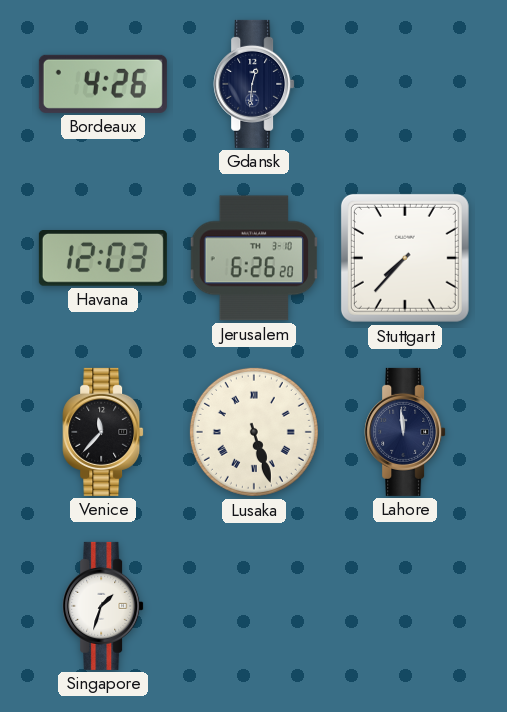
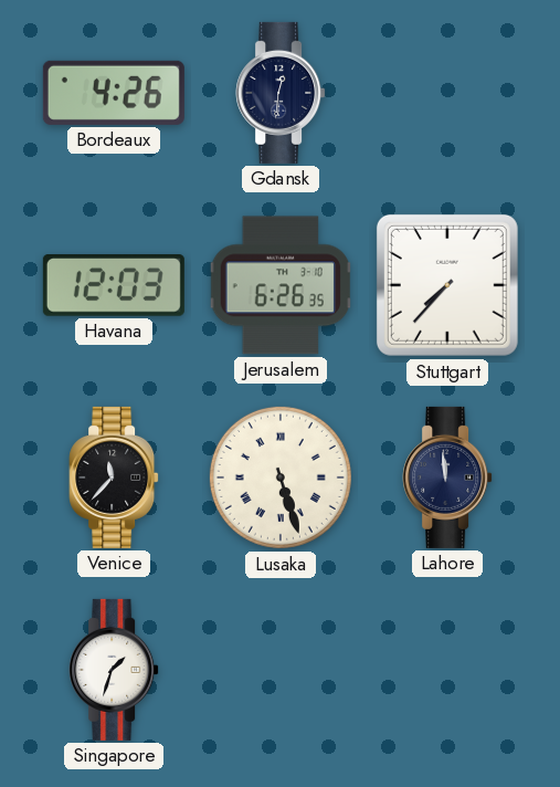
Jerusalem: 6:26:20 -> 6:26:35
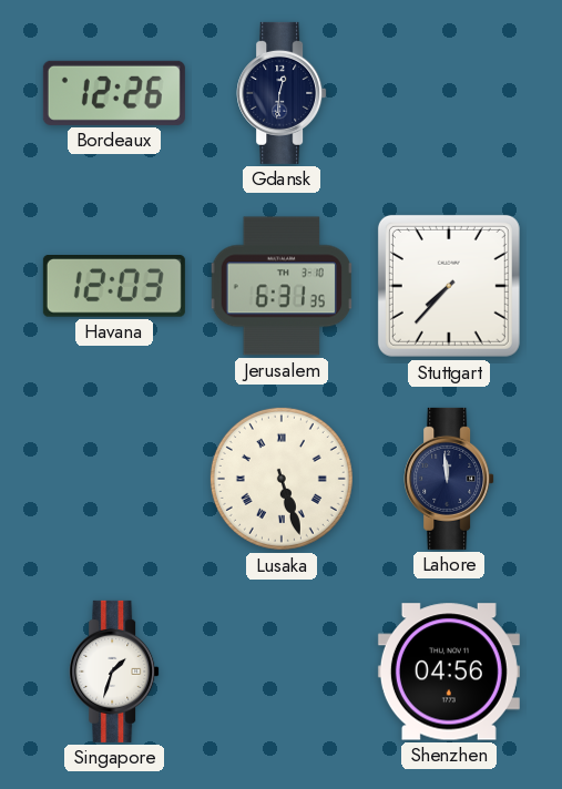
Bordeaux: 4:26 -> 12:26
Jerusalem: 6:26 -> 6:31
Venice: 11:37 -> none
Shenzhen: none -> 04:56
